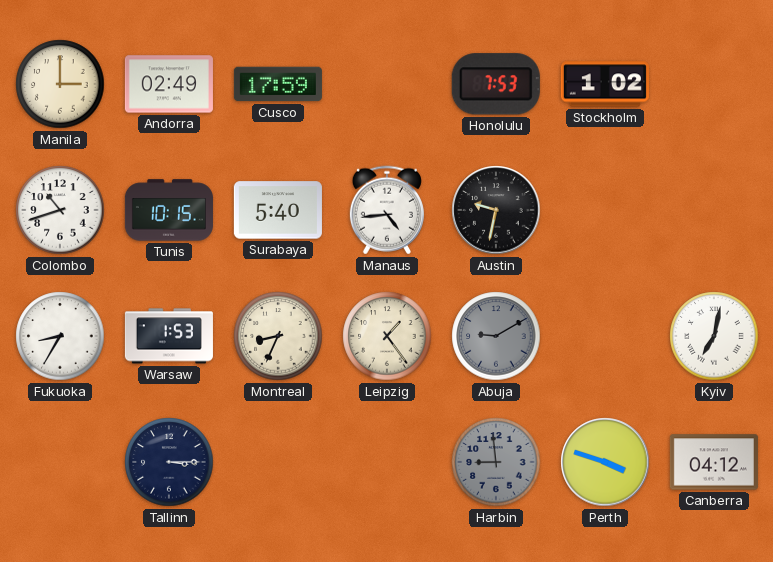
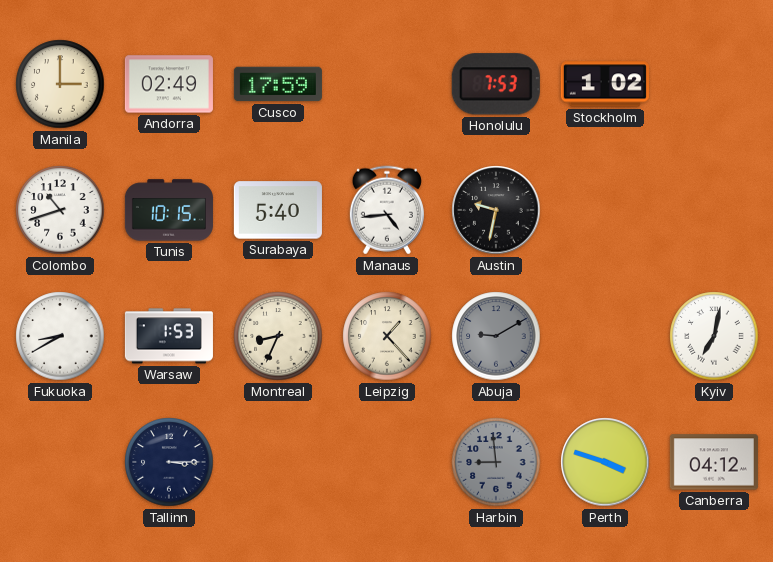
Fukuoka: 8:35 -> 8:40
Leipzig: 1:24 -> 1:23
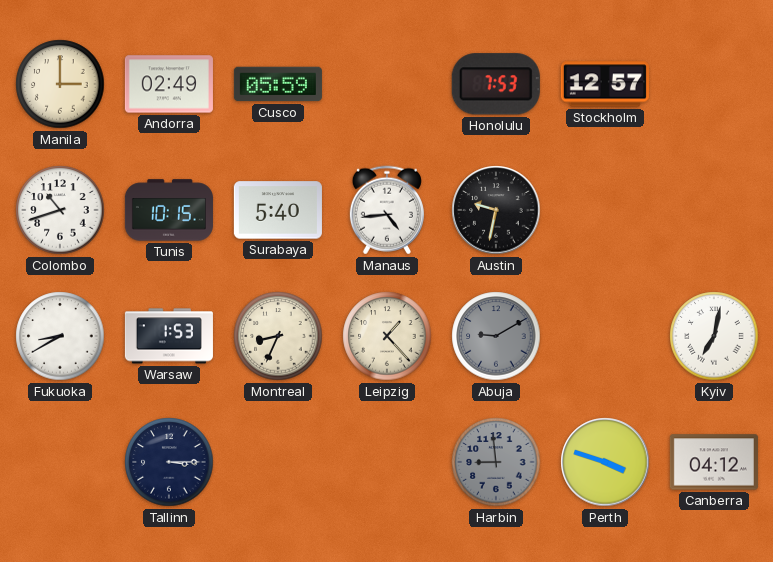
Cusco: 17:59 -> 05:59
Stockholm: 1:02 -> 12:57
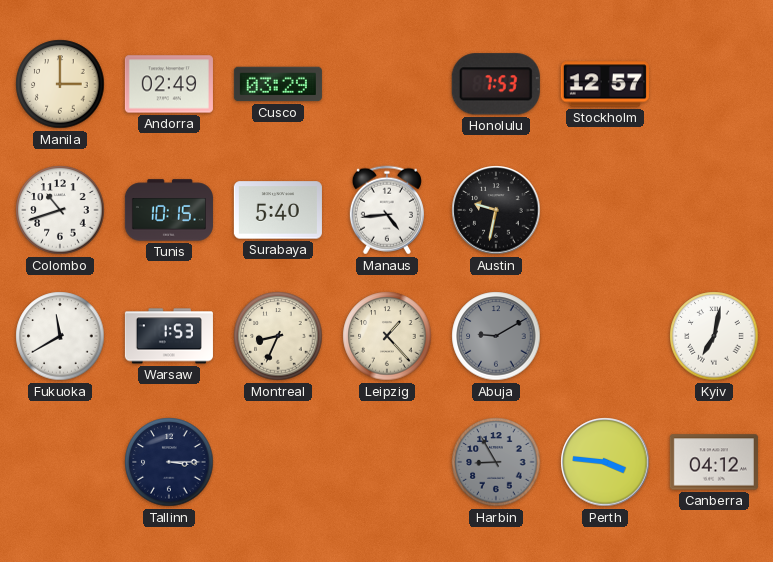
Cusco: 05:59 -> 03:29
Fukuoka: 8:40 -> 11:40
Harbin: 8:59 -> 8:55
Perth: 3:48 -> 3:46
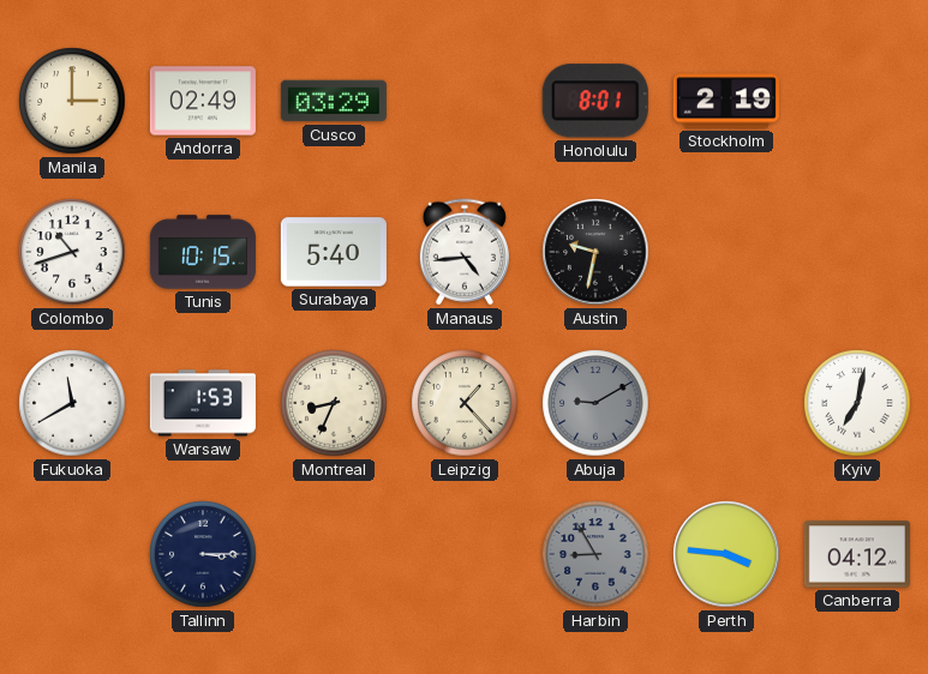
Honolulu: 7:53 -> 8:01
Stockholm: 12:57 -> 2:19
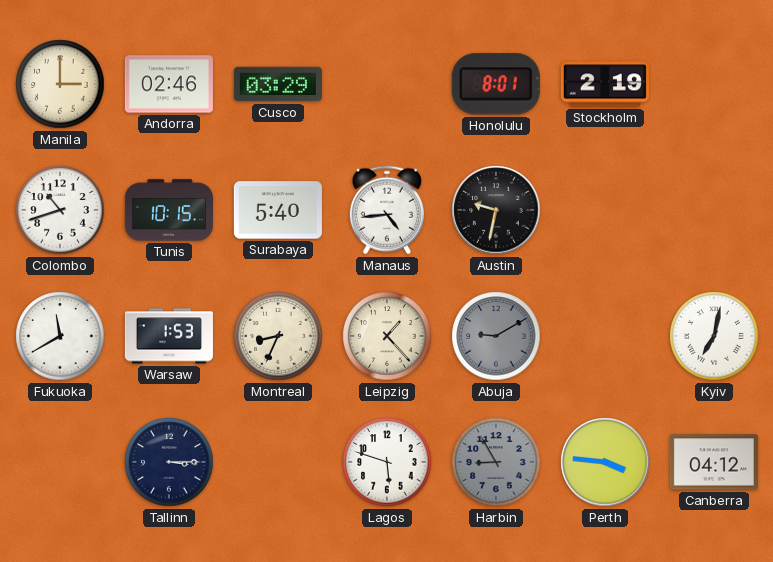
Andorra: 02:49 -> 02:46
Lagos: none -> 5:48
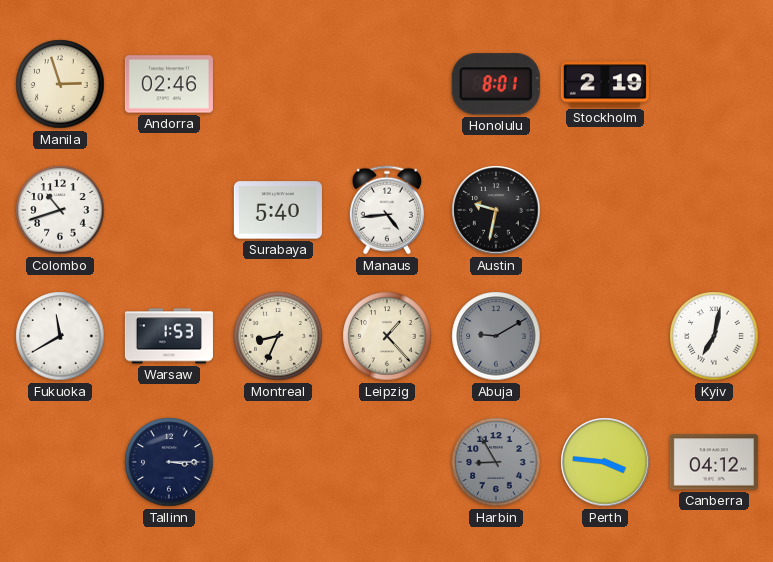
Manila: 3:00 -> 2:57
Cusco: 03:29 -> none
Tunis: 10:15 -> none
Lagos: 5:48 -> none
